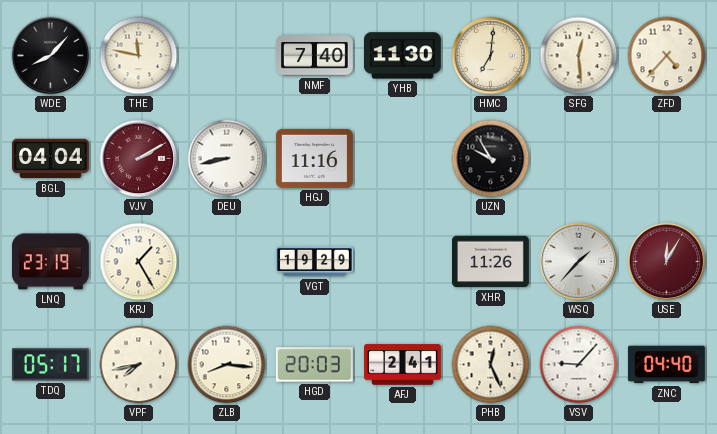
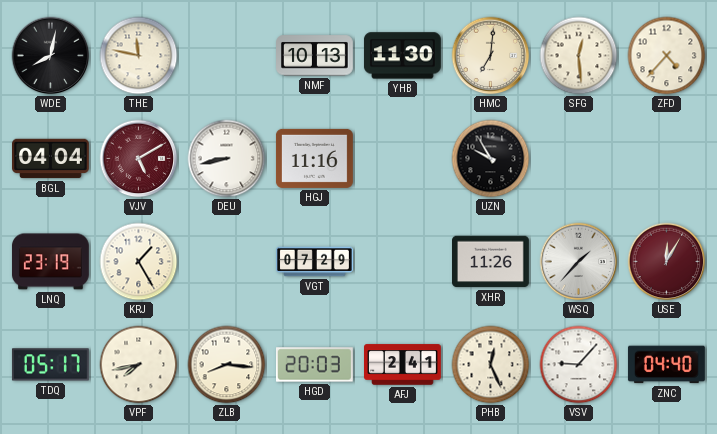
WDE: 8:07 -> 8:02
NMF: 7:40 -> 10:13
VJV: 2:10 -> 5:10
VGT: 19:29 -> 07:29
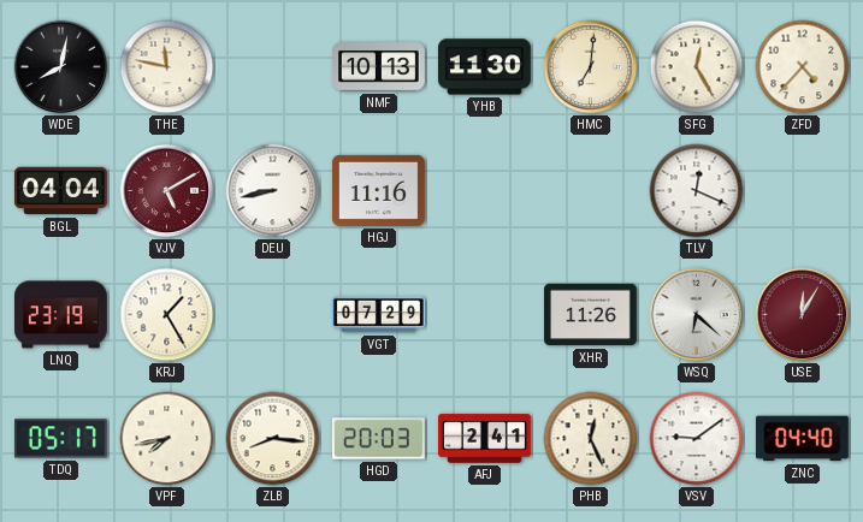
SFG: 12:29 -> 12:25
UZN: 9:55 -> none
TLV: none -> 12:19
WSQ: 1:37 -> 6:22
VSV: 9:07 -> 9:09
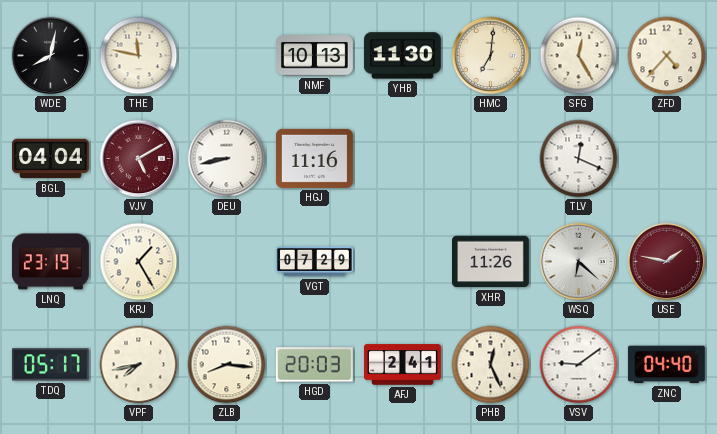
USE: 12:05 -> 1:47
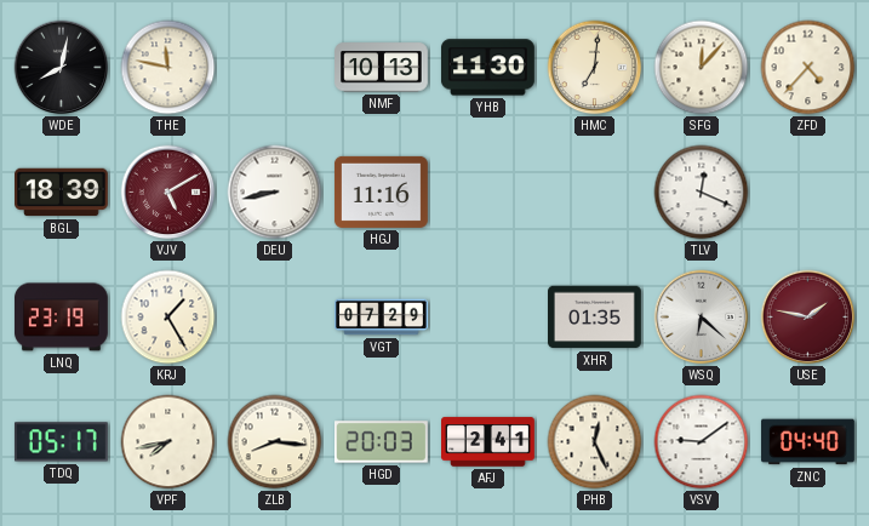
SFG: 12:25 -> 12:07
BGL: 04:04 -> 18:39
XHR: 11:26 -> 01:35
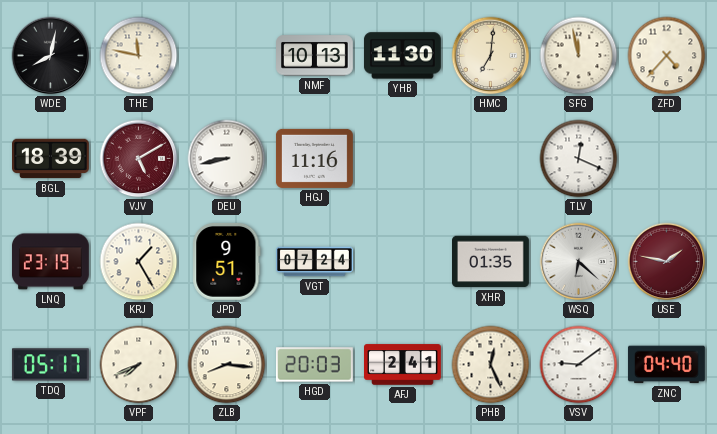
SFG: 12:07 -> 11:58
JPD: none -> 9:51
VGT: 07:29 -> 07:24
VPF: 7:43 -> 7:41
